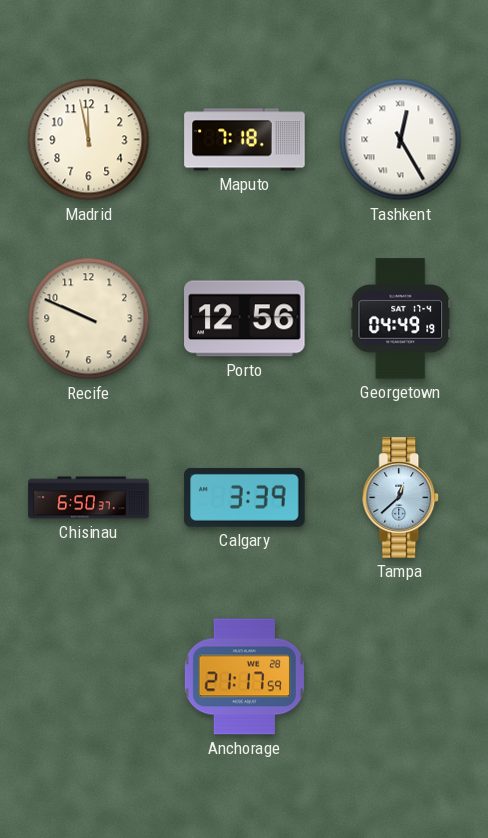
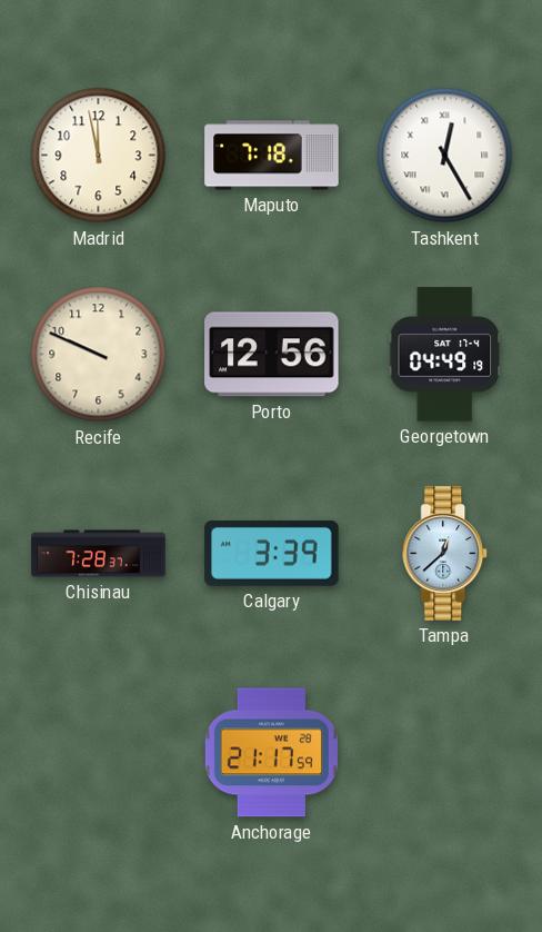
Chisinau: 6:50 -> 7:28
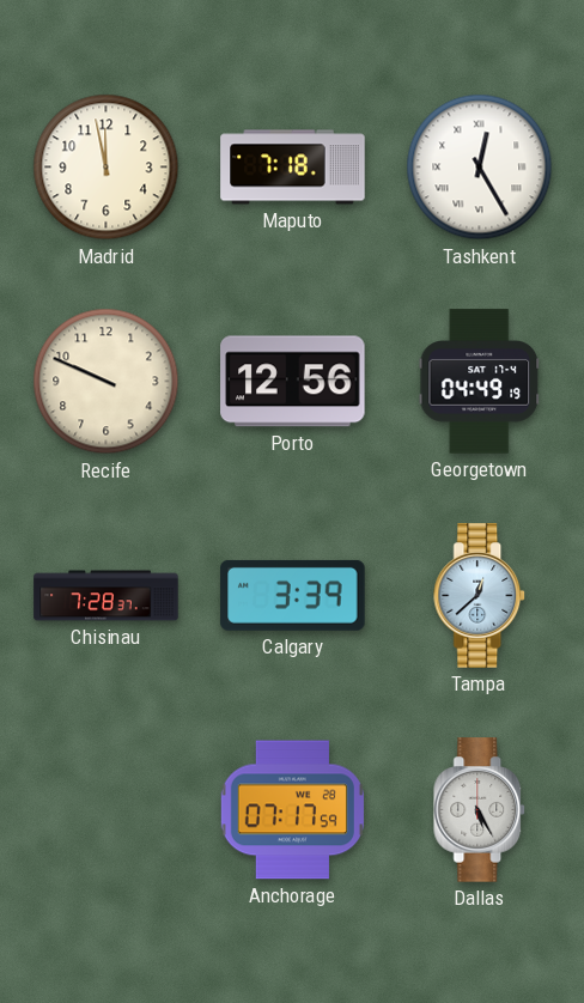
Anchorage: 21:17 -> 07:17
Dallas: none -> 5:25
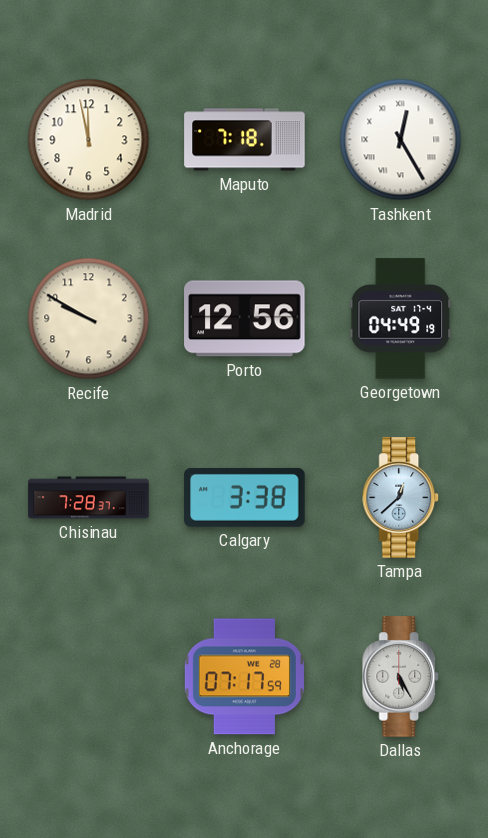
Recife: 9:49 -> 9:50
Calgary: 3:39 -> 3:38
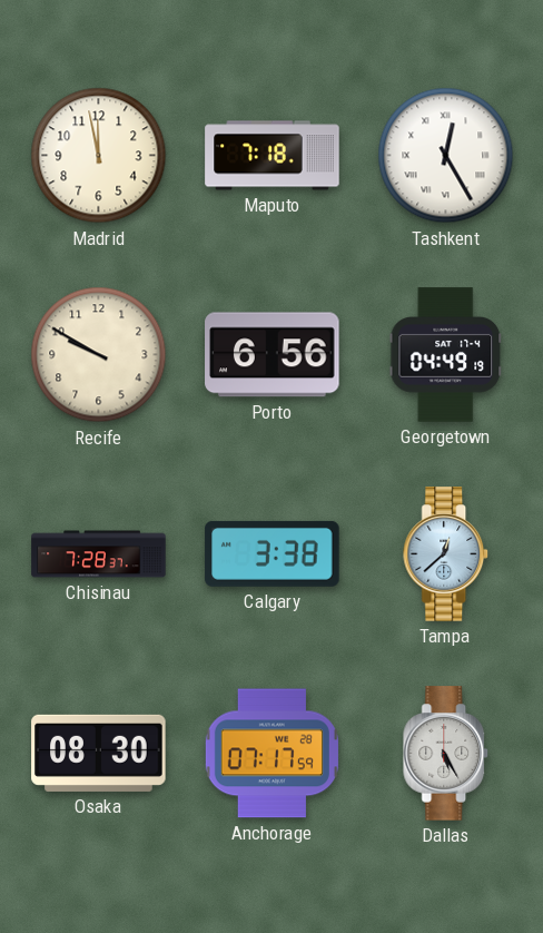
Porto: 12:56 -> 6:56
Osaka: none -> 08:30
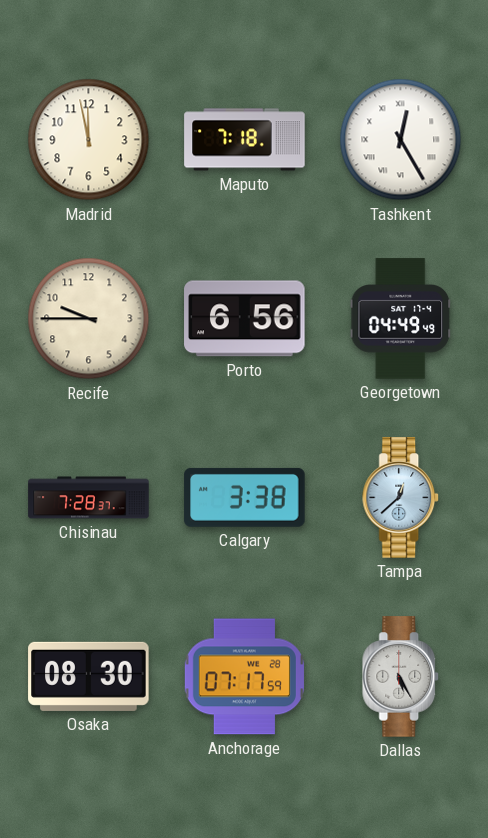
Recife: 9:50 -> 9:45
Georgetown: 04:49:19 -> 04:49:49
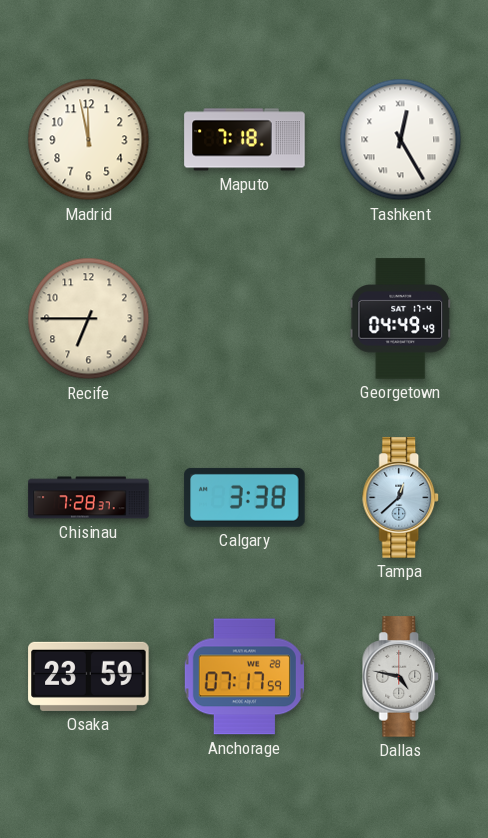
Recife: 9:45 -> 6:45
Porto: 6:56 -> none
Osaka: 08:30 -> 23:59
Dallas: 5:25 -> 4:47
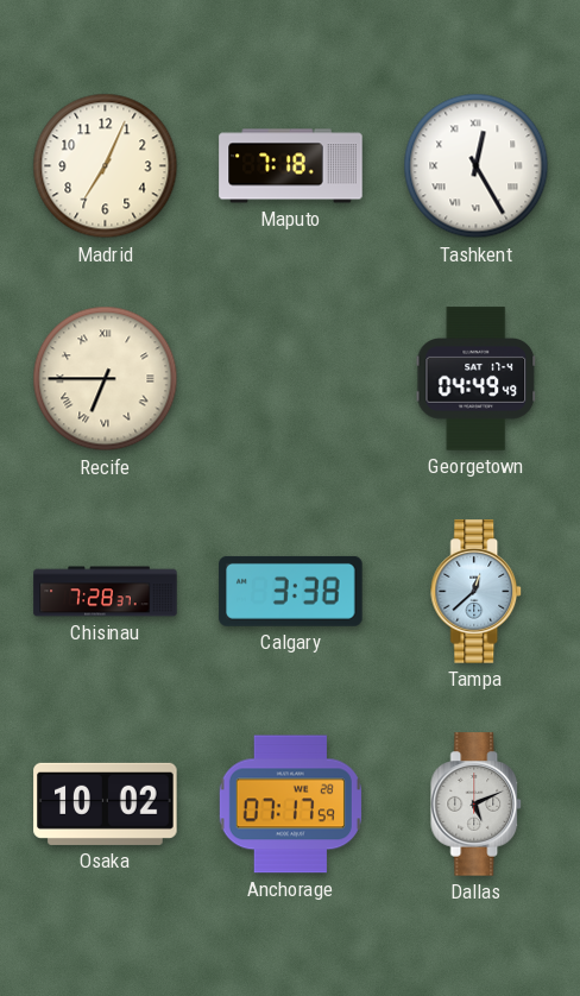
Madrid: 11:58 -> 7:04
Recife numerals: Arabic -> Roman
Osaka: 23:59 -> 10:02
Dallas: 4:47 -> 5:11
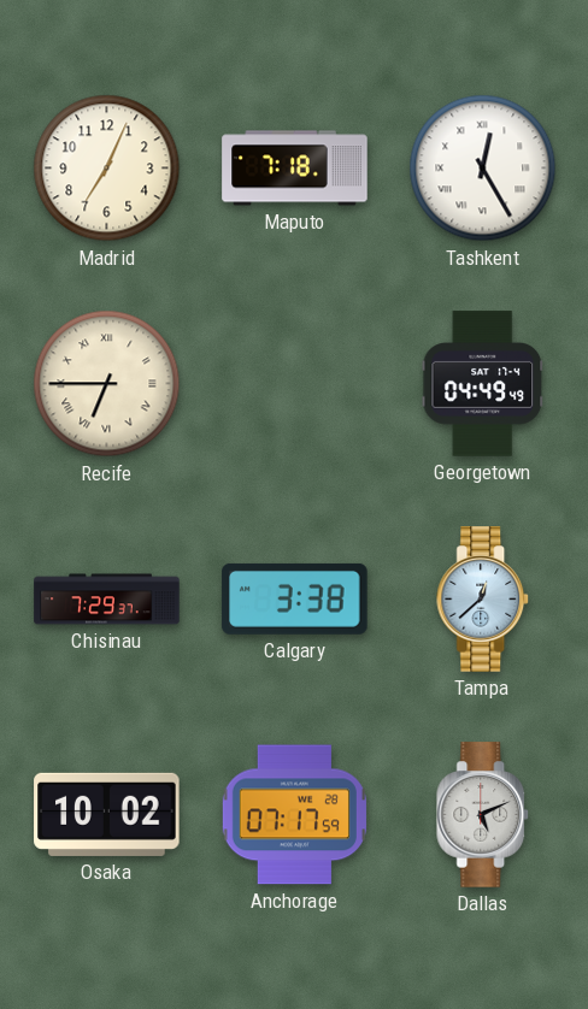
Chisinau: 7:28 -> 7:29
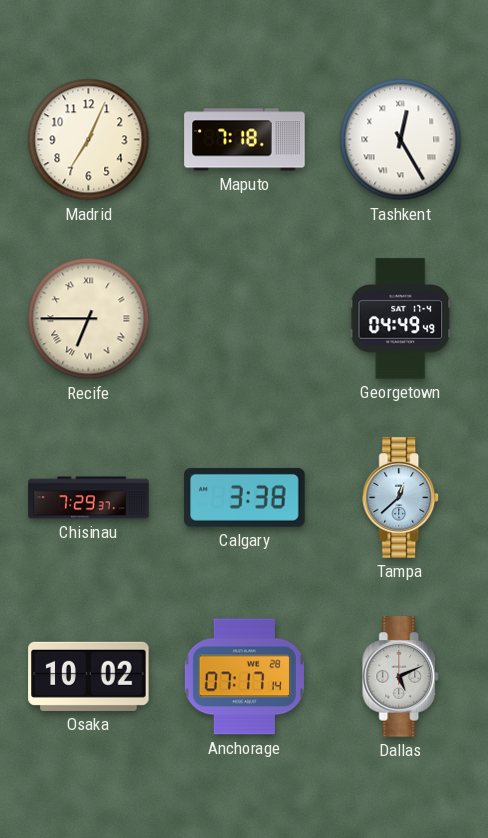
Anchorage: 07:17:59 -> 07:17:14
